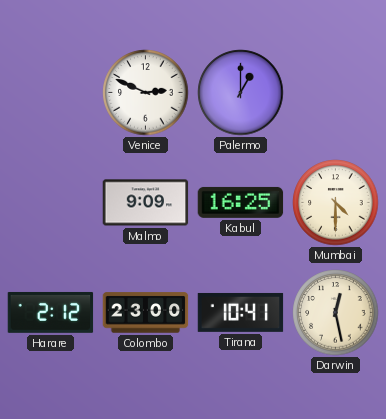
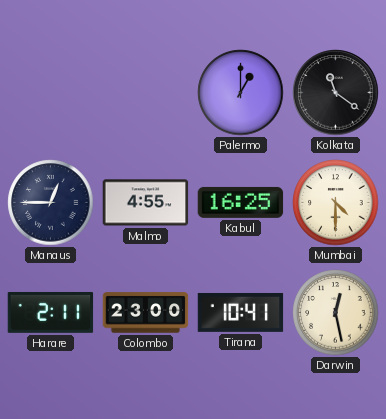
Venice: 2:49 -> none
Kolkata: none -> 11:21
Manaus: none -> 12:45
Malmo: 9:09 -> 4:55
Harare: 2:12 -> 2:11
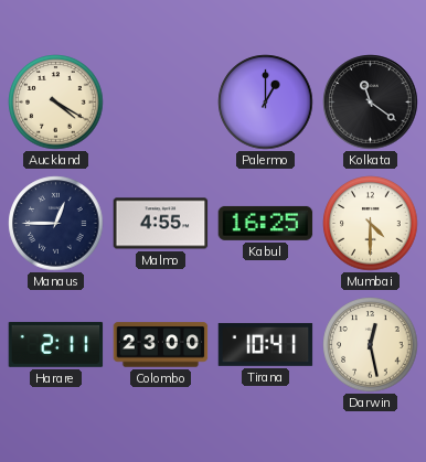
Auckland: none -> 4:20
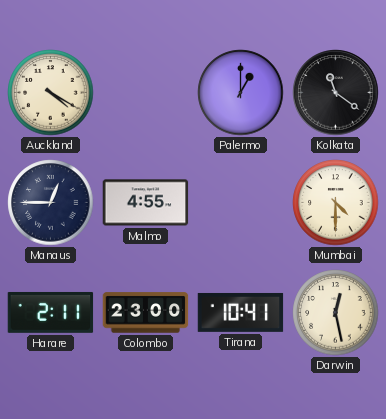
Kabul: 16:25 -> none
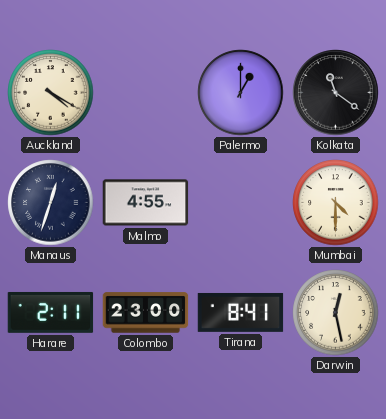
Manaus: 12:45 -> 12:33
Tirana: 10:41 -> 8:41
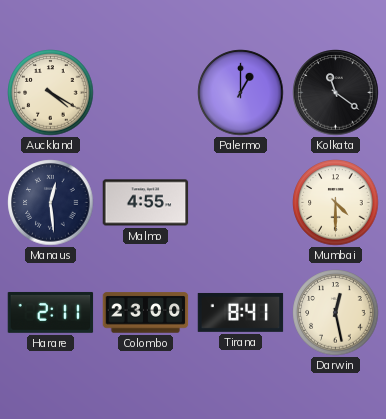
Manaus: 12:33 -> 12:29
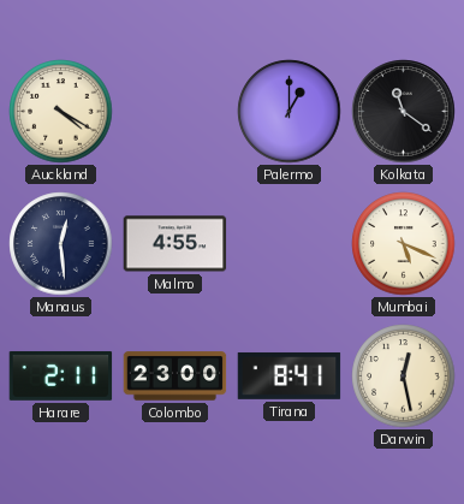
Mumbai: 4:30 -> 5:19
